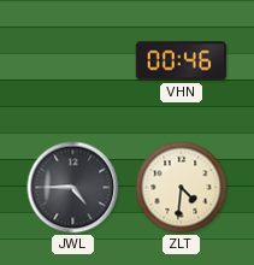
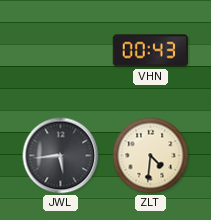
VHN: 00:46 -> 00:43
JWL: 4:45 -> 5:44
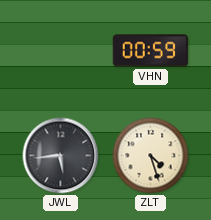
VHN: 00:43 -> 00:59
ZLT: 4:31 -> 4:27
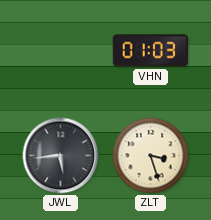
VHN: 00:59 -> 01:03
ZLT: 4:27 -> 3:27
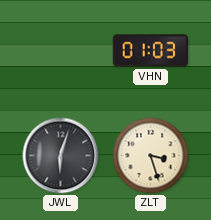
JWL: 5:44 -> 6:03
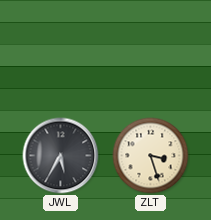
VHN: 01:03 -> none
JWL: 6:03 -> 5:35
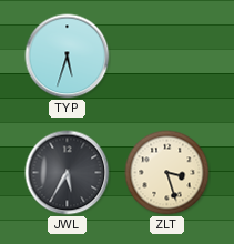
TYP: none -> 5:33
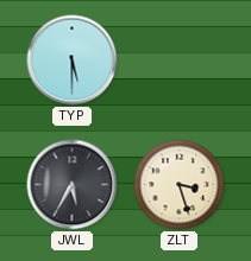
TYP: 5:33 -> 5:30
